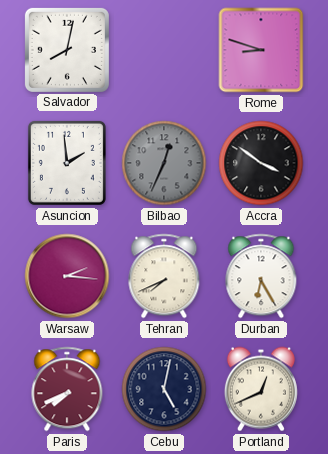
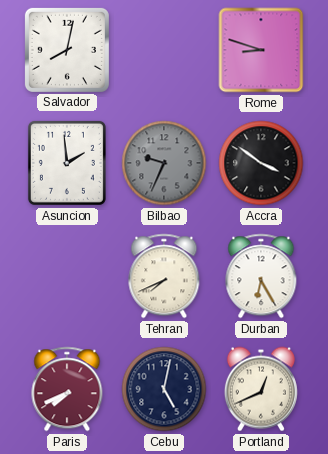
Bilbao: 12:34 -> 9:34
Warsaw: 2:16 -> none
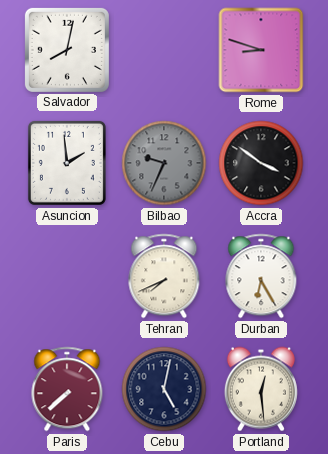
Paris: 7:41 -> 7:38
Portland: 12:41 -> 12:29
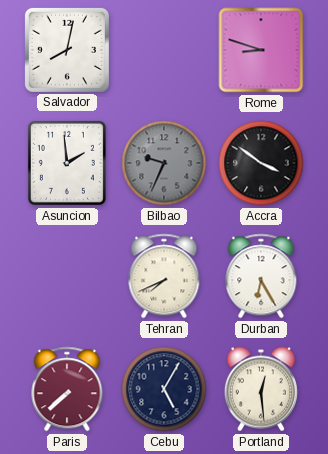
Cebu: 5:02 -> 5:05
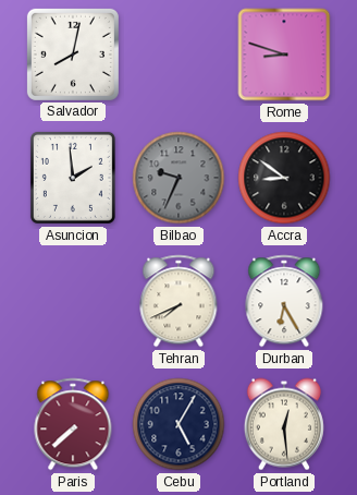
Accra: 3:51 -> 8:51
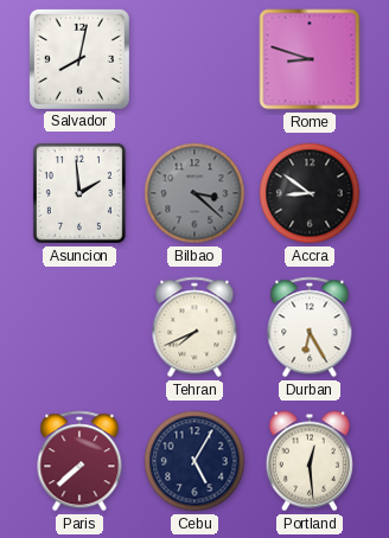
Bilbao: 9:34 -> 3:22
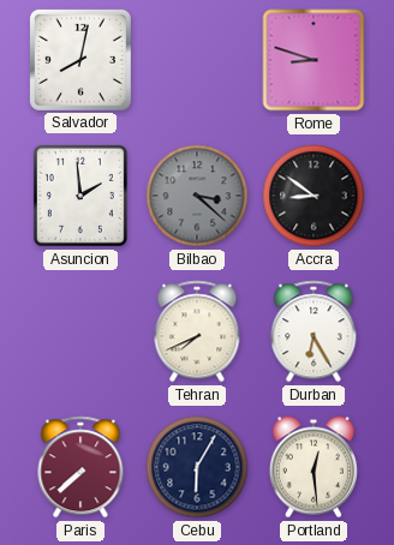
Cebu: 5:05 -> 6:05
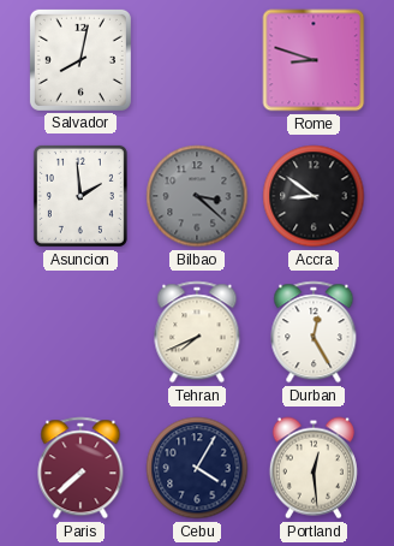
Durban: 6:25 -> 12:25
Cebu: 6:05 -> 4:05
